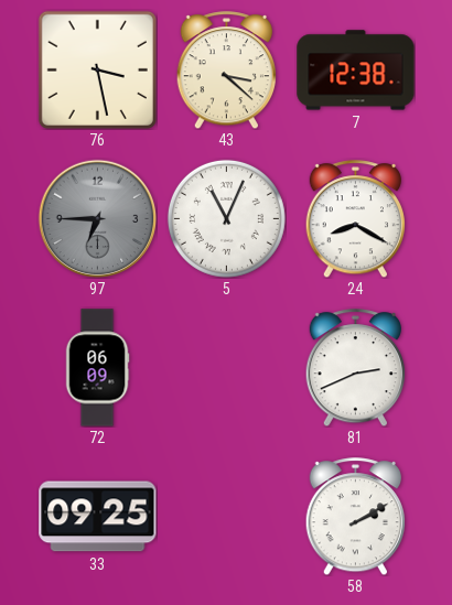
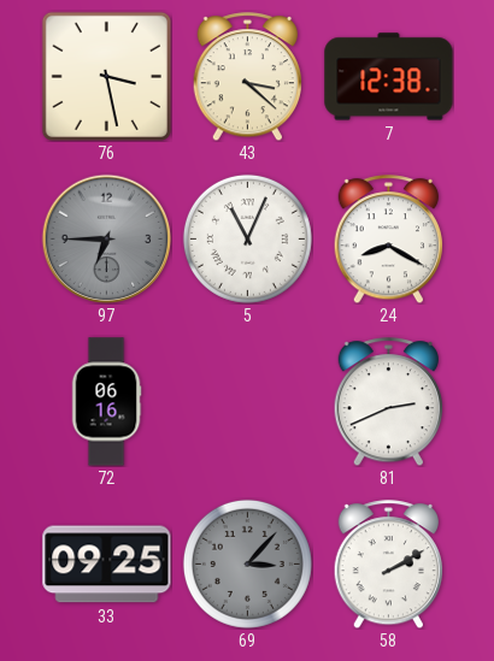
72: 06:09 -> 06:16
69: none -> 3:07
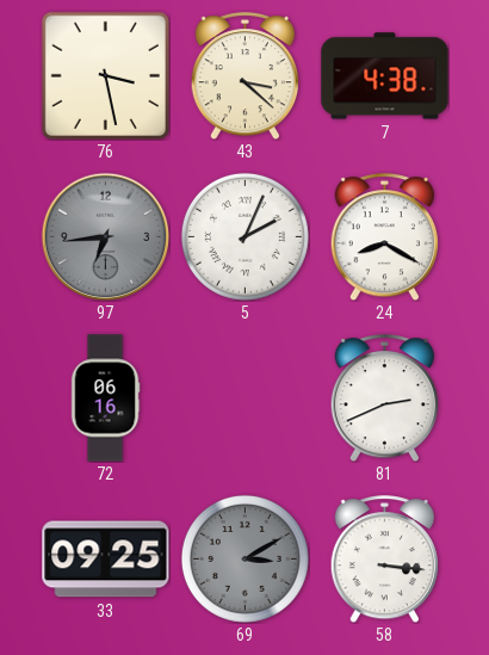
7: 12:38 -> 4:38
97: 6:45 -> 6:44
5: 11:04 -> 2:04
69: 3:07 -> 3:10
58: 2:10 -> 3:16
